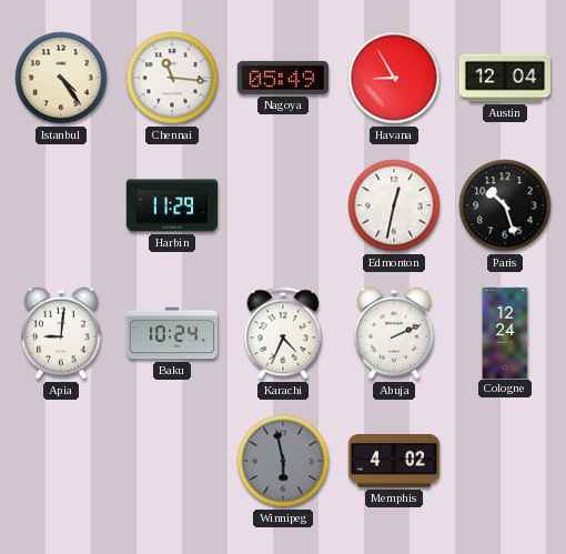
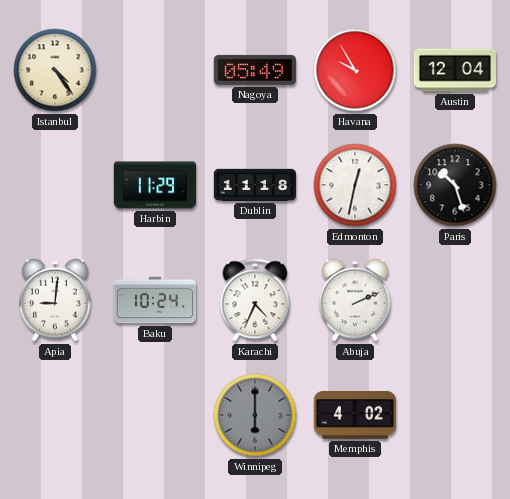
Chennai: 11:16 -> none
Havana: 8:55 -> 9:55
Dublin: none -> 11:18
Cologne: 12:24 -> none
Winnipeg: 5:58 -> 6:00
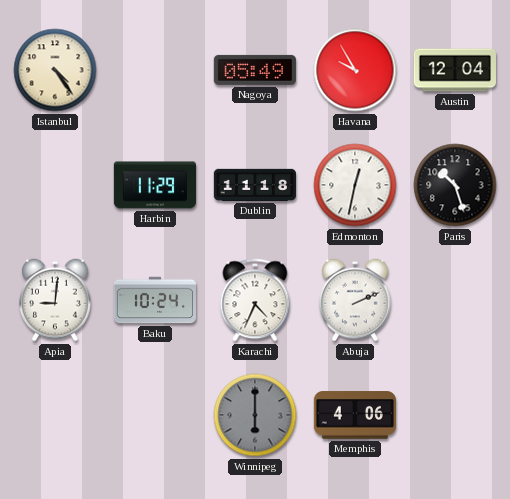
Memphis: 4:02 -> 4:06
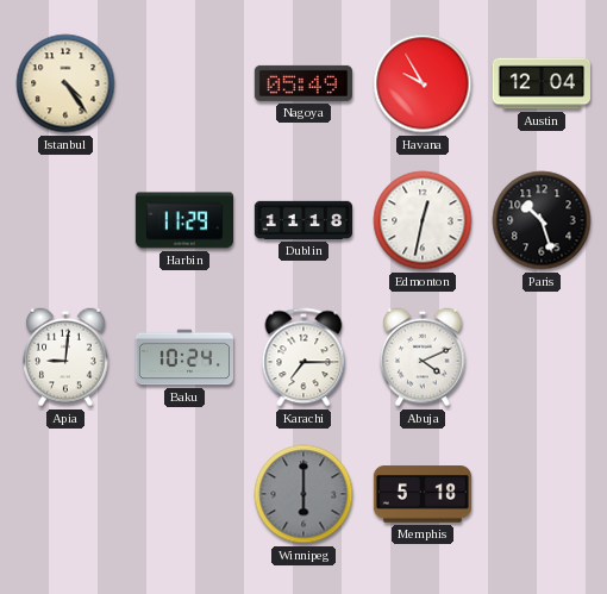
Karachi: 4:34 -> 7:15
Abuja: 2:11 -> 4:11
Memphis: 4:06 -> 5:18
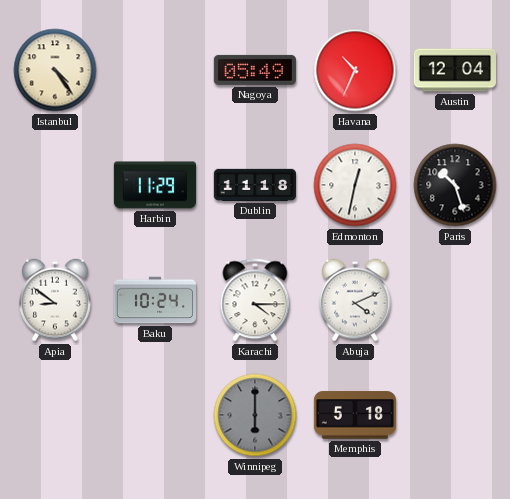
Havana: 9:55 -> 10:34
Apia: 9:01 -> 8:51
Karachi: 7:15 -> 4:15
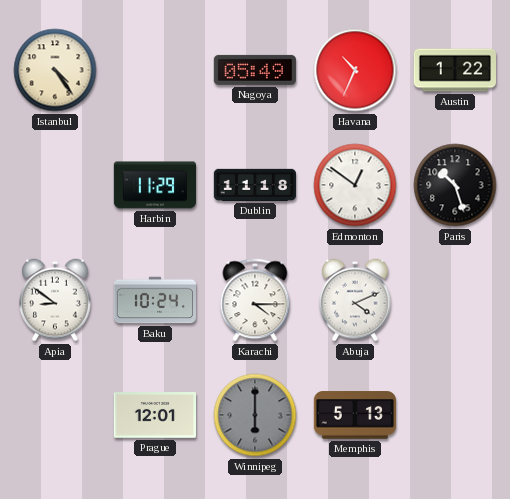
Austin: 12:04 -> 1:22
Edmonton: 12:32 -> 12:51
Prague: none -> 12:01
Memphis: 5:18 -> 5:13
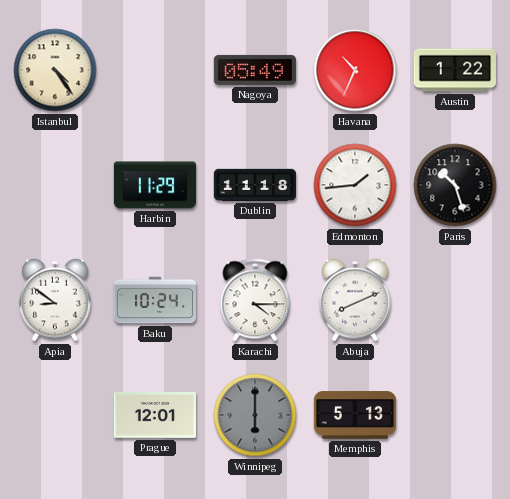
Edmonton: 12:51 -> 1:44
Abuja: 4:11 -> 8:11
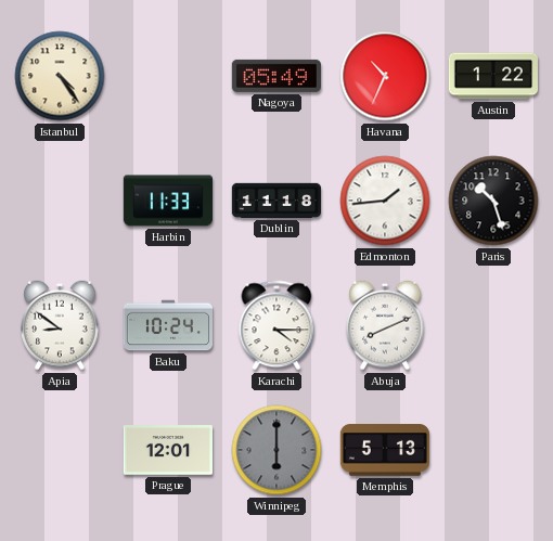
Harbin: 11:29 -> 11:33
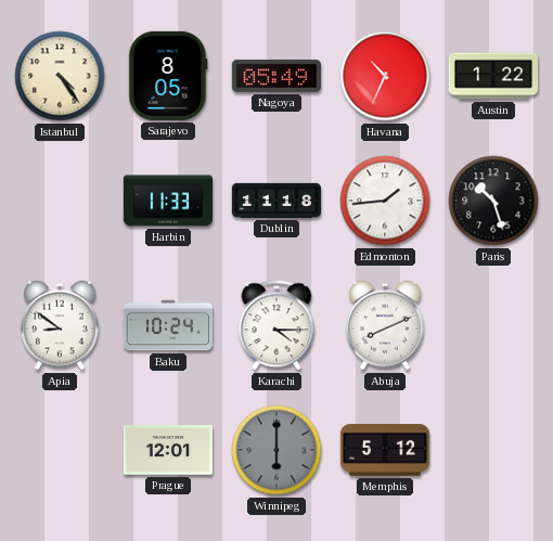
Sarajevo: none -> 8:05
Memphis: 5:13 -> 5:12
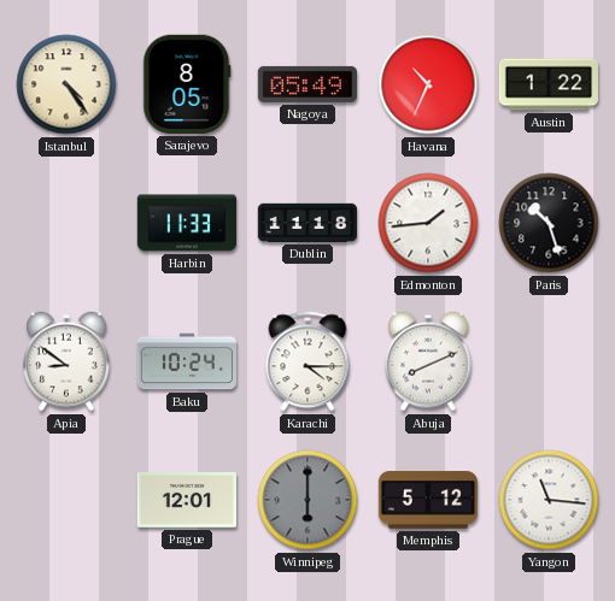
Yangon: none -> 11:16
